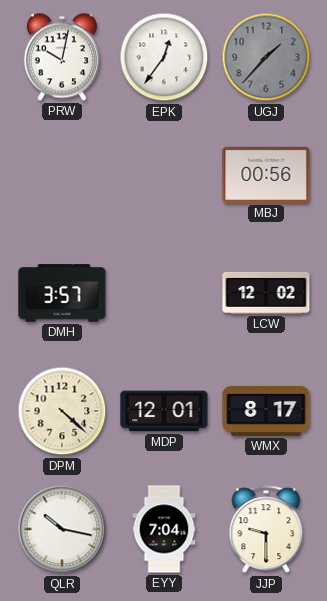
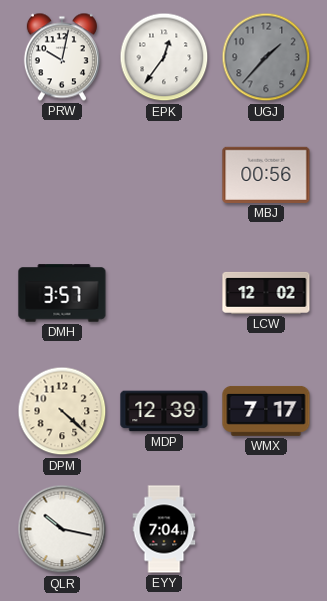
MDP: 12:01 -> 12:39
WMX: 8:17 -> 7:17
JJP: 9:30 -> none
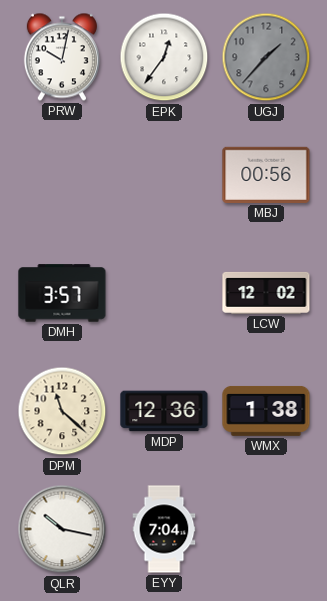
DPM: 4:22 -> 11:22
MDP: 12:39 -> 12:36
WMX: 7:17 -> 1:38
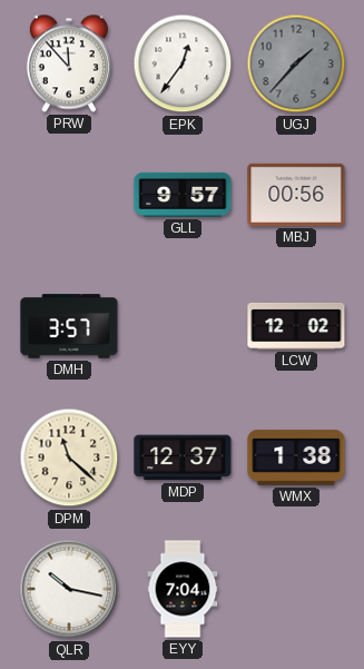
PRW: 10:02 -> 11:53
GLL: none -> 9:57
MDP: 12:36 -> 12:37
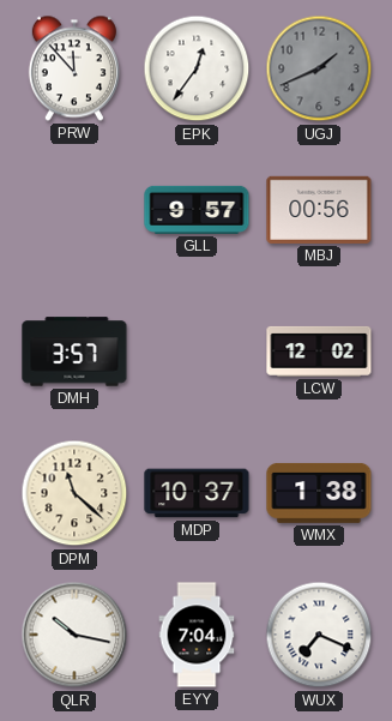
UGJ: 1:37 -> 1:41
MDP: 12:37 -> 10:37
WUX: none -> 7:19
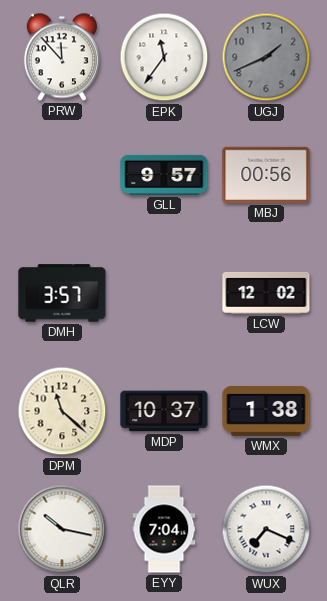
EPK: 12:36 -> 11:36
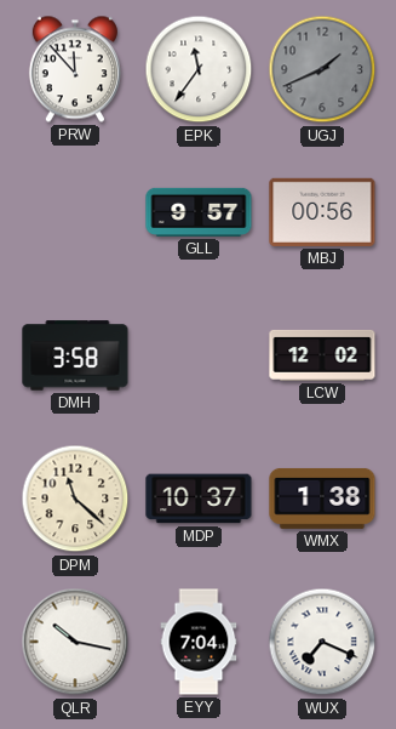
DMH: 3:57 -> 3:58
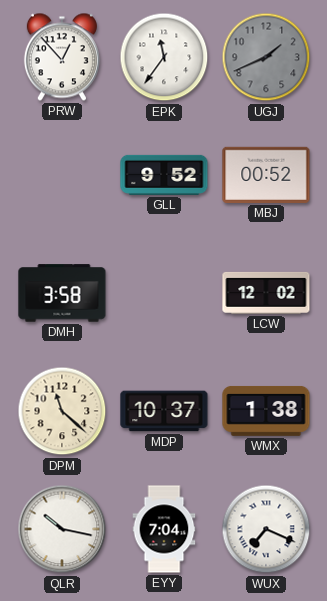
PRW: 11:53 -> 12:53
GLL: 9:57 -> 9:52
MBJ: 00:56 -> 00:52
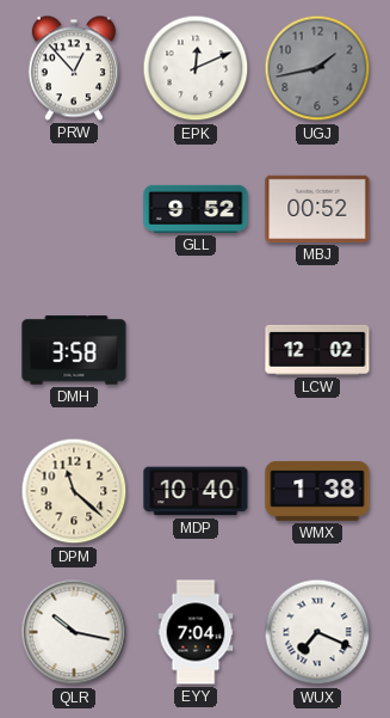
EPK: 11:36 -> 12:11
UGJ: 1:41 -> 1:43
MDP: 10:37 -> 10:40
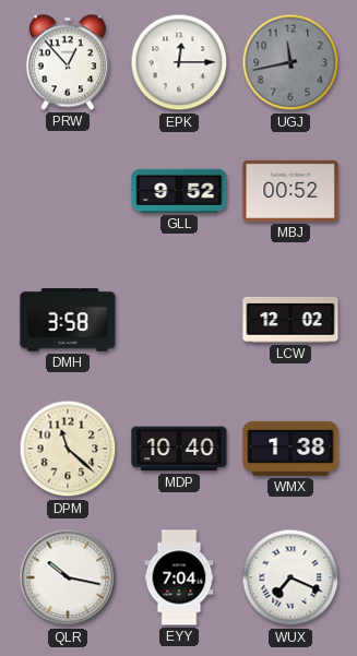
EPK: 12:11 -> 12:15
UGJ: 1:43 -> 11:43
